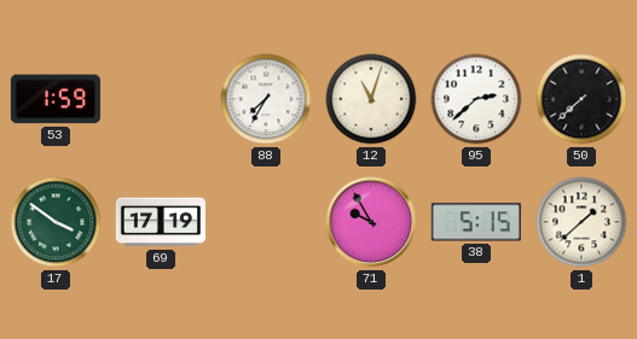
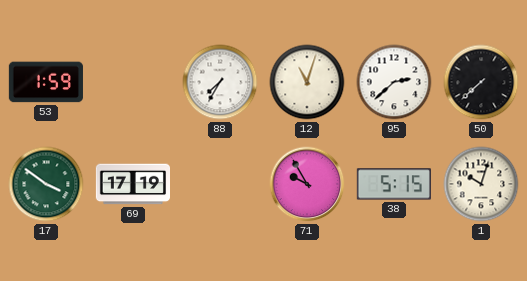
1: 1:38 -> 10:03
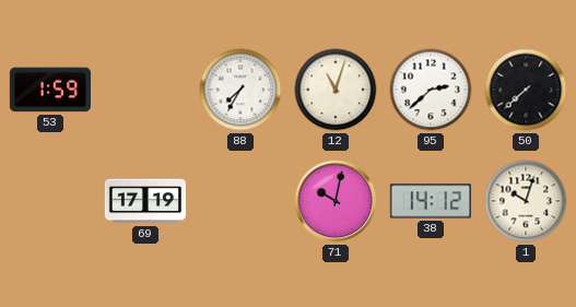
17: 3:51 -> none
71: 9:55 -> 10:02
38: 5:15 -> 14:12
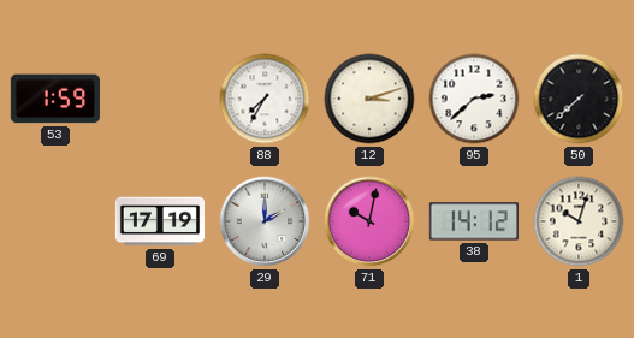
12: 11:03 -> 3:12
29: none -> 2:00
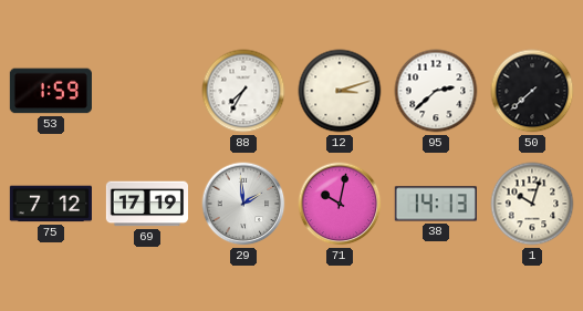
75: none -> 7:12
29: 2:00 -> 1:59
38: 14:12 -> 14:13
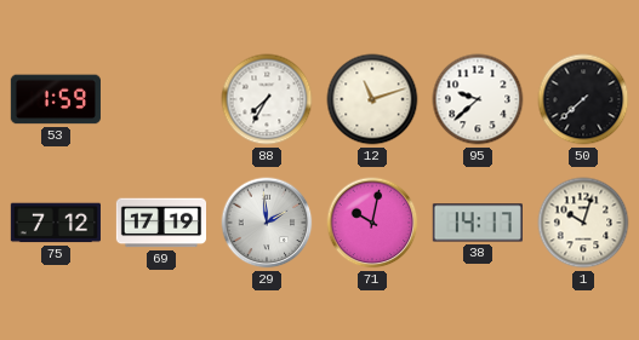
12: 3:12 -> 11:12
95: 2:38 -> 9:38
38: 14:13 -> 14:17
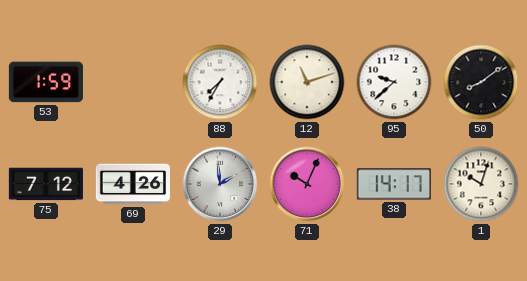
50: 7:38 -> 8:09
69: 17:19 -> 4:26
71: 10:02 -> 10:04
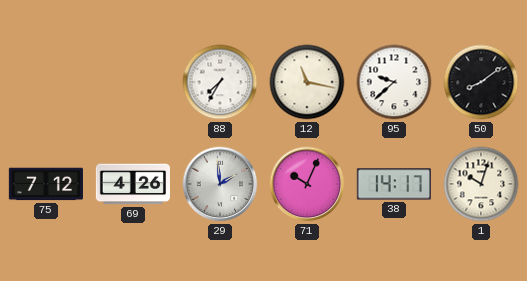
53: 1:59 -> none
12: 11:12 -> 11:17
